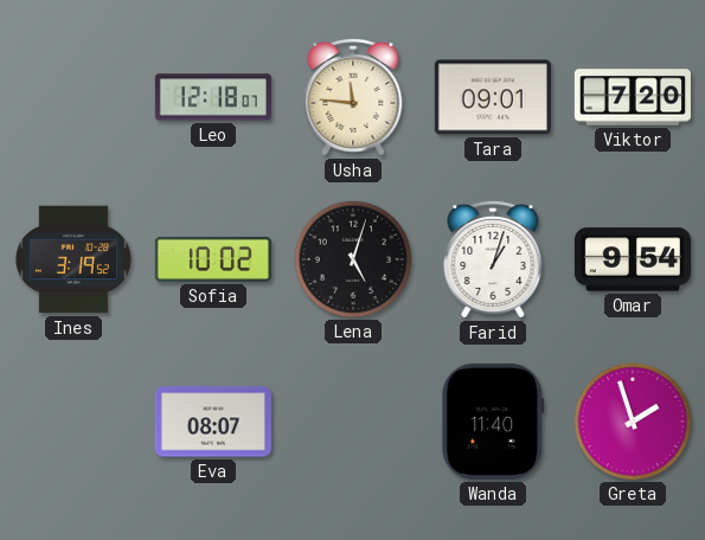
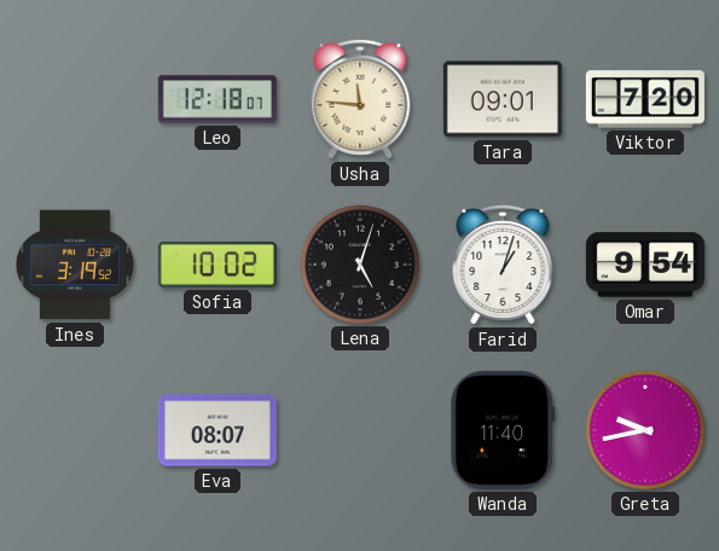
Greta: 1:57 -> 9:43
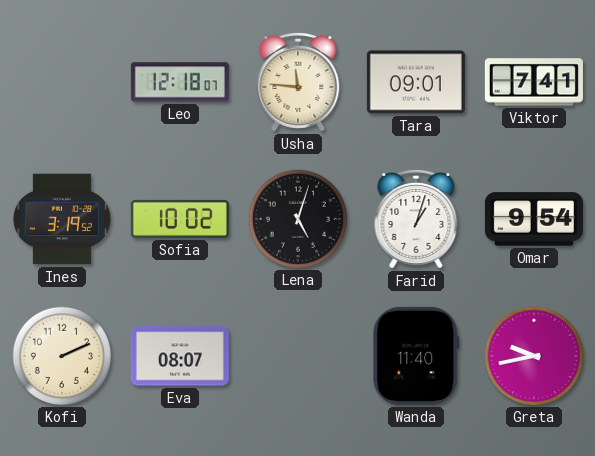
Viktor: 7:20 -> 7:41
Kofi: none -> 2:11
